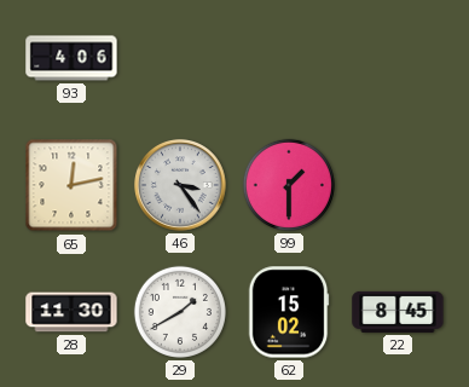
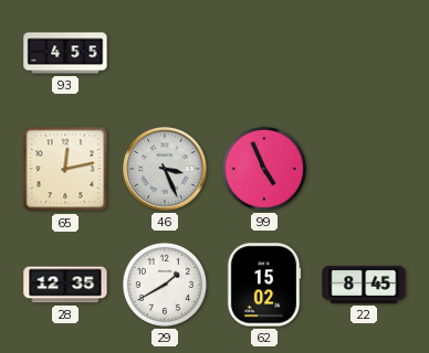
93: 4:06 -> 4:55
46: 3:24 -> 3:26
99: 1:30 -> 4:56
28: 11:30 -> 12:35
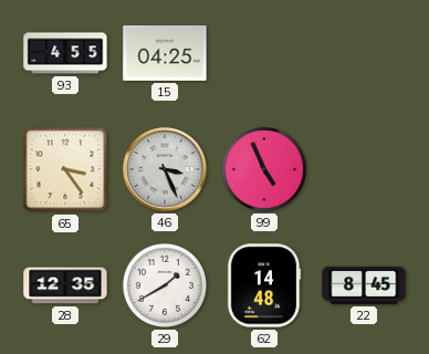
15: none -> 04:25
65: 12:13 -> 3:24
62: 15:02 -> 14:48
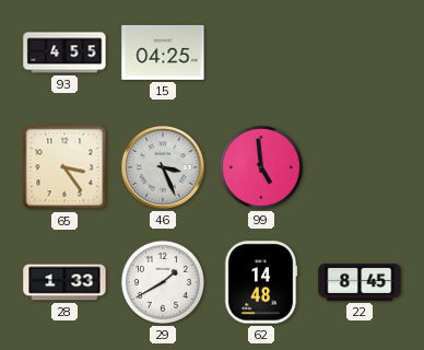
99: 4:56 -> 4:59
28: 12:35 -> 1:33
